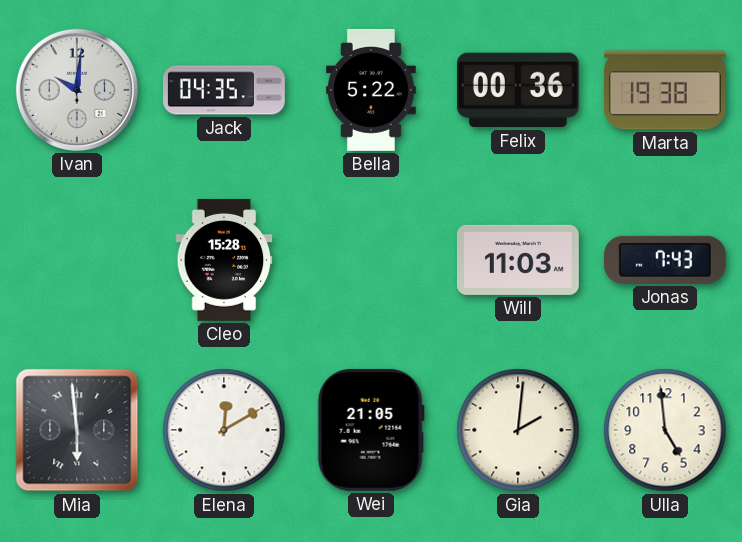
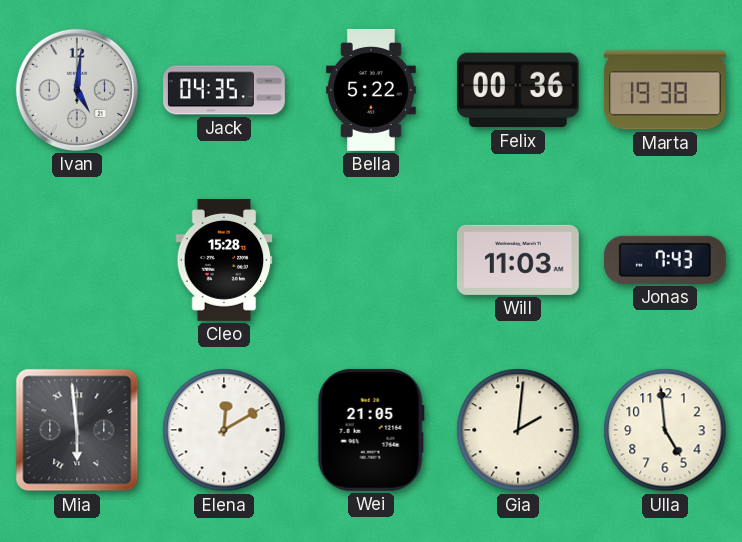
Ivan: 10:01 -> 5:01
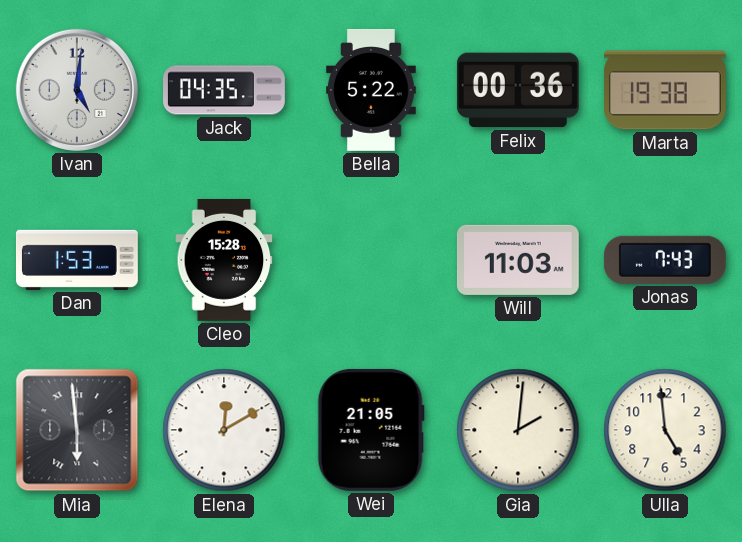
Dan: none -> 1:53
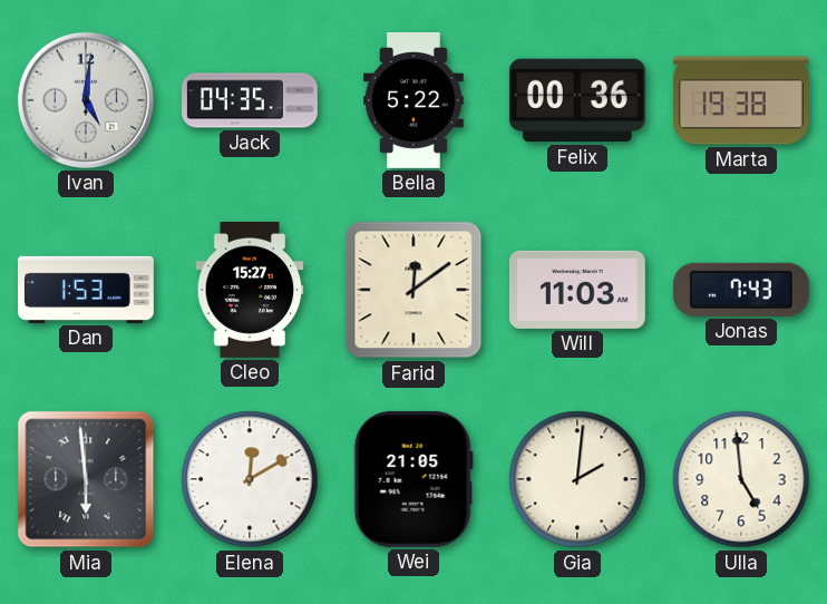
Cleo: 15:28 -> 15:27
Farid: none -> 12:09
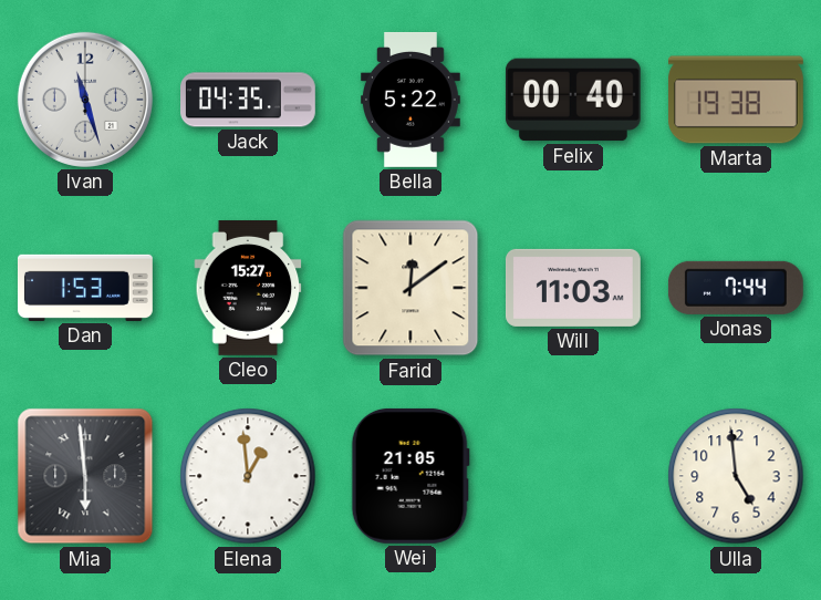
Ivan: 5:01 -> 11:27
Felix: 00:36 -> 00:40
Jonas: 7:43 -> 7:44
Elena: 12:10 -> 12:59
Gia: 2:01 -> none
